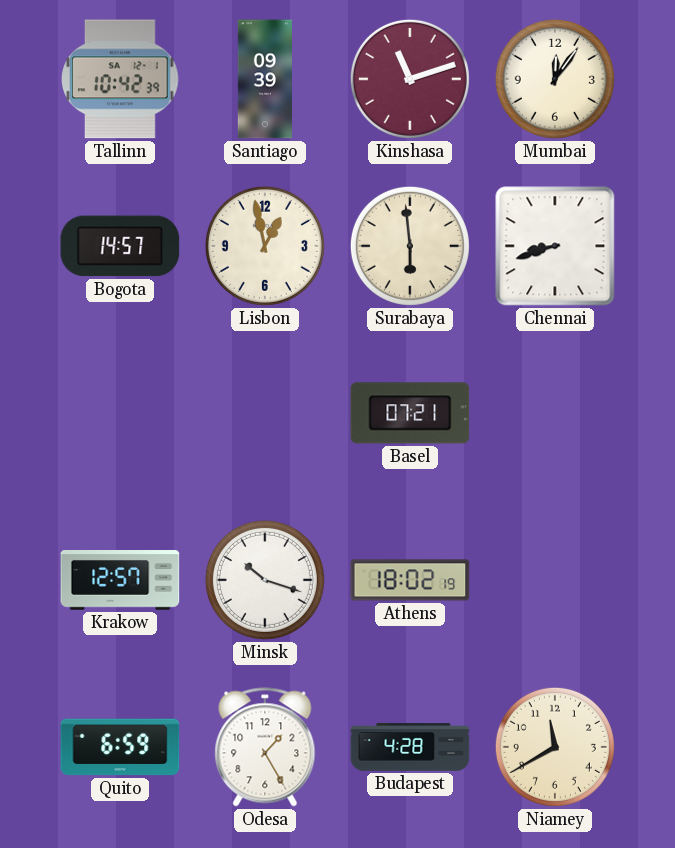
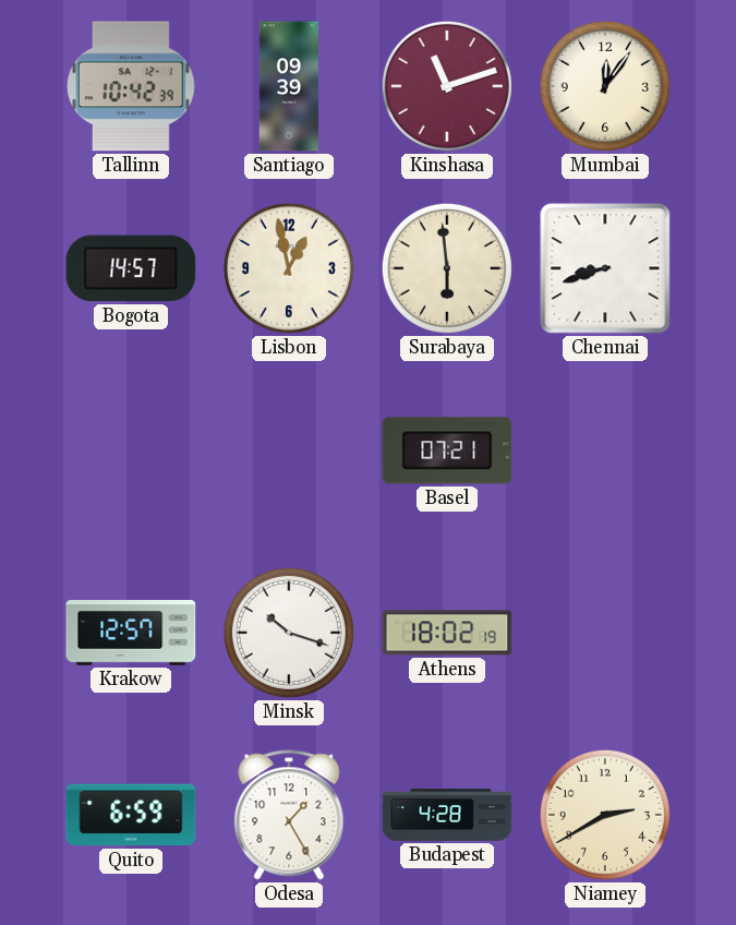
Niamey: 11:40 -> 2:40
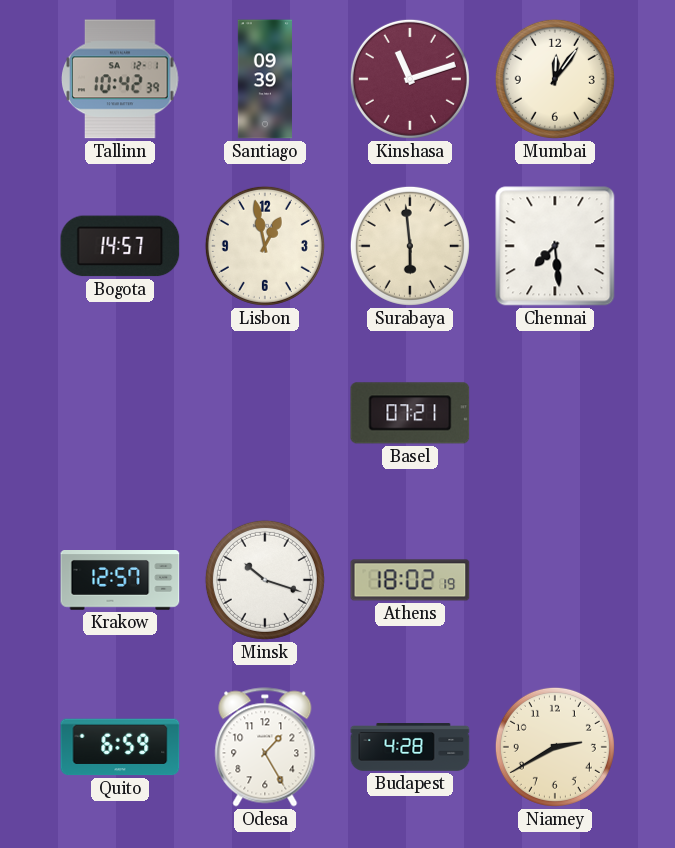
Chennai: 8:42 -> 7:29
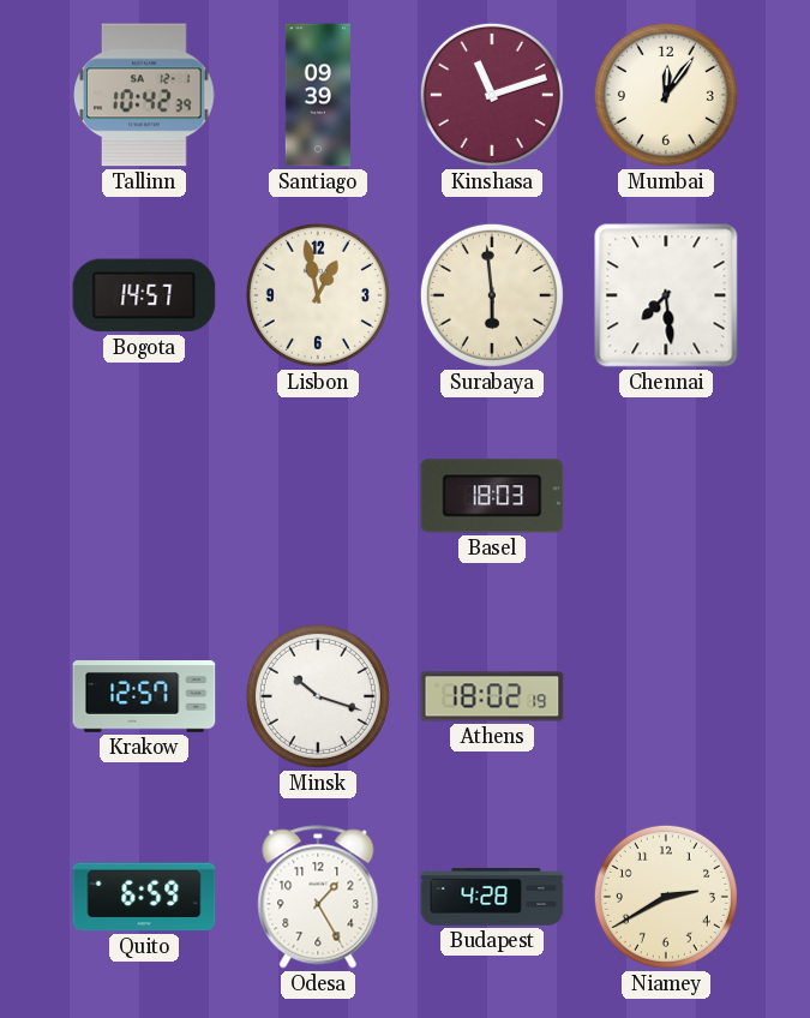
Basel: 07:21 -> 18:03
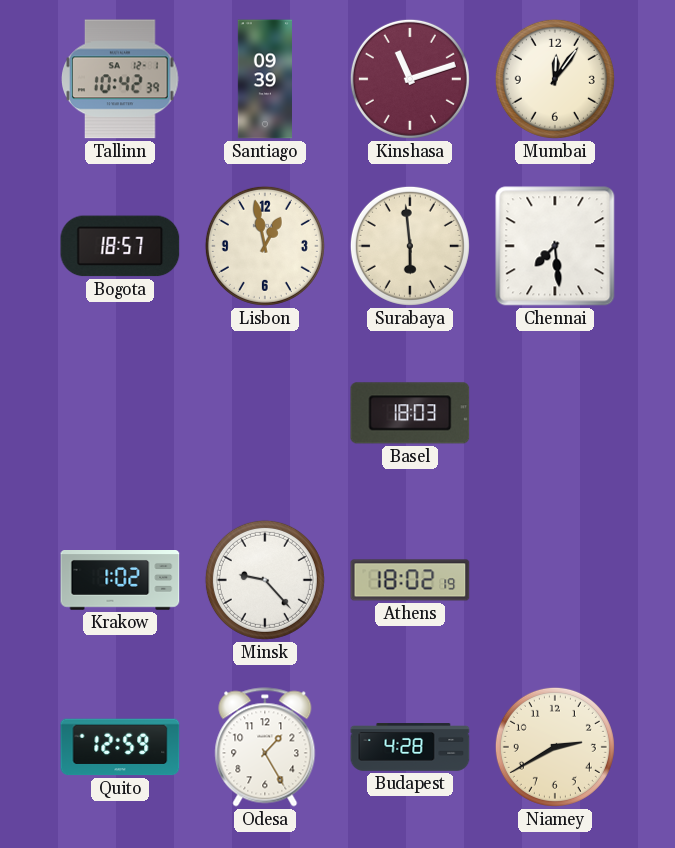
Bogota: 14:57 -> 18:57
Krakow: 12:57 -> 1:02
Minsk: 10:18 -> 9:23
Quito: 6:59 -> 12:59
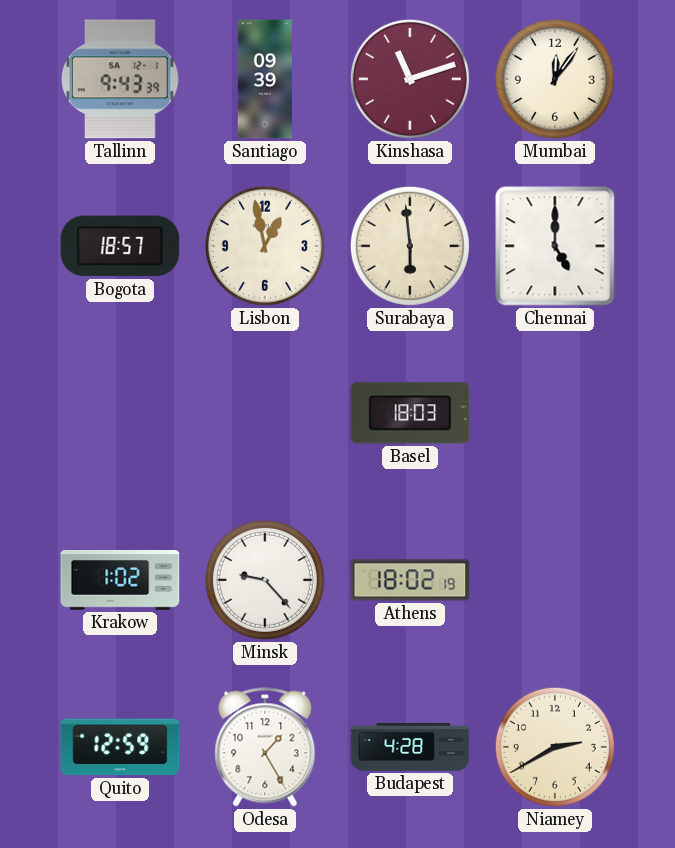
Tallinn: 10:42 -> 9:43
Chennai: 7:29 -> 5:00
